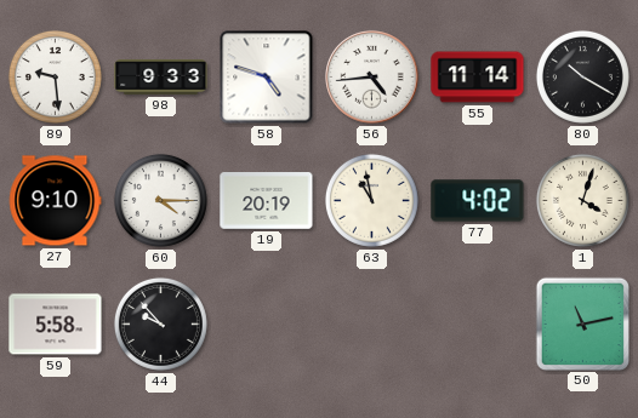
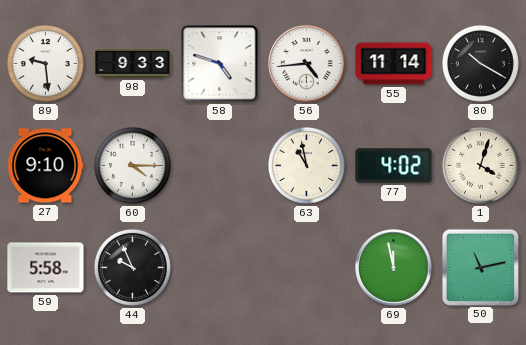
19: 20:19 -> none
44: 9:53 -> 9:56
69: none -> 11:58
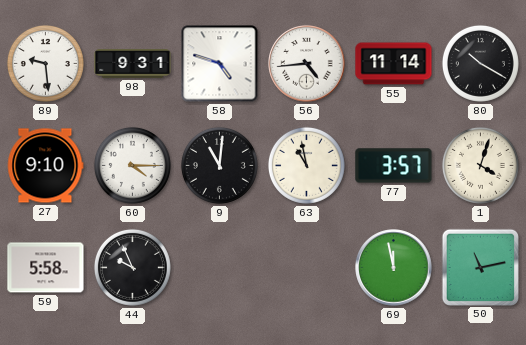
98: 9:33 -> 9:31
9: none -> 11:01
77: 4:02 -> 3:57
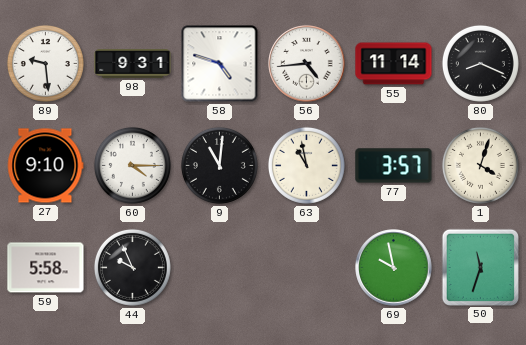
80: 10:20 -> 8:19
69: 11:58 -> 9:58
50: 11:13 -> 11:33
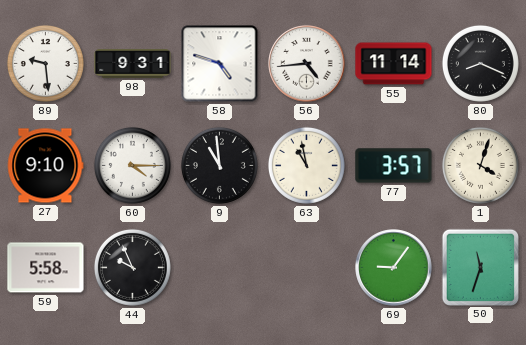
9: 11:01 -> 10:59
69: 9:58 -> 9:06
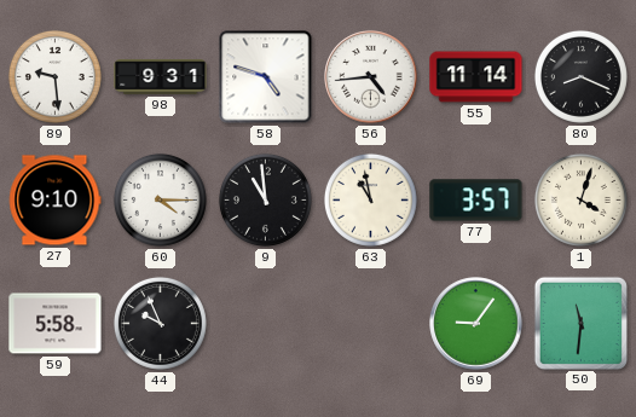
50: 11:33 -> 11:31
